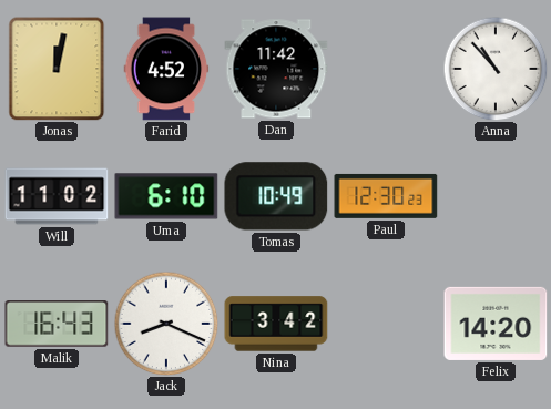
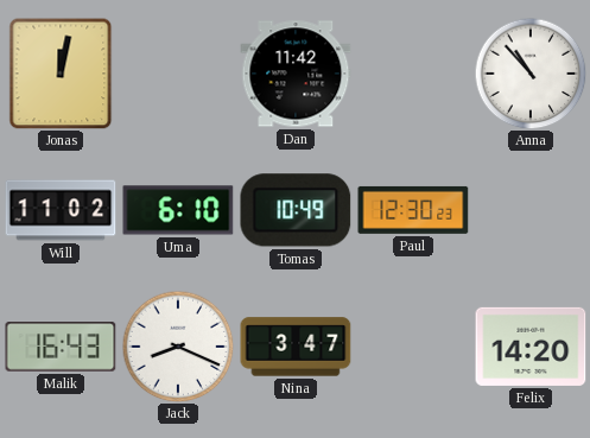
Farid: 4:52 -> none
Nina: 3:42 -> 3:47
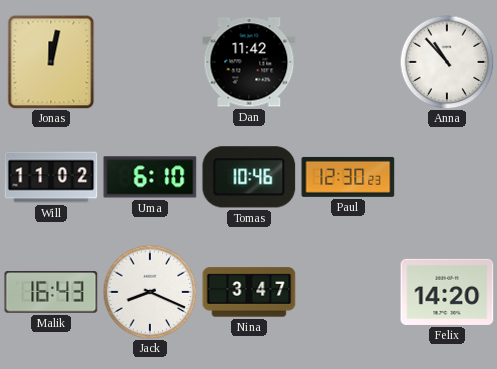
Tomas: 10:49 -> 10:46
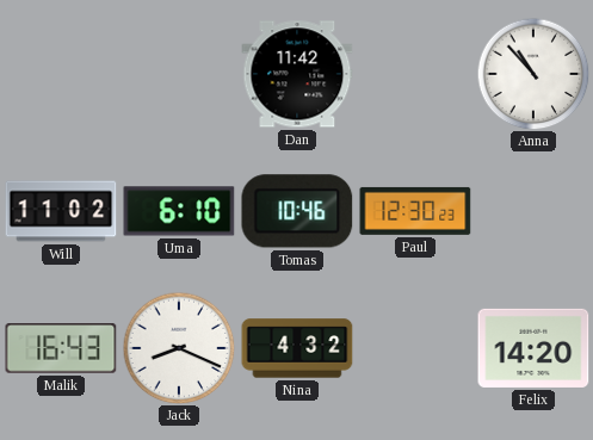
Jonas: 12:02 -> none
Nina: 3:47 -> 4:32
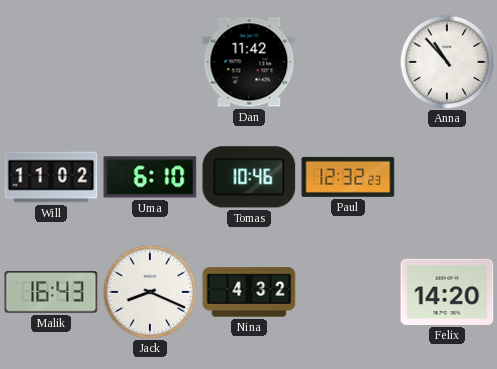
Paul: 12:30 -> 12:32
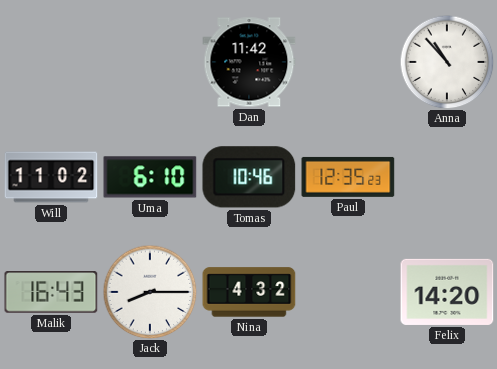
Paul: 12:32 -> 12:35
Jack: 8:19 -> 8:15
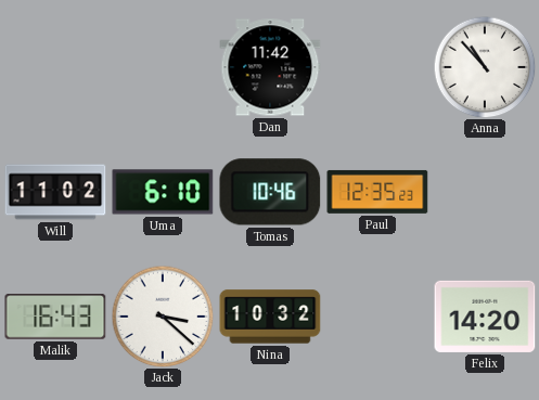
Jack: 8:15 -> 3:22
Nina: 4:32 -> 10:32
